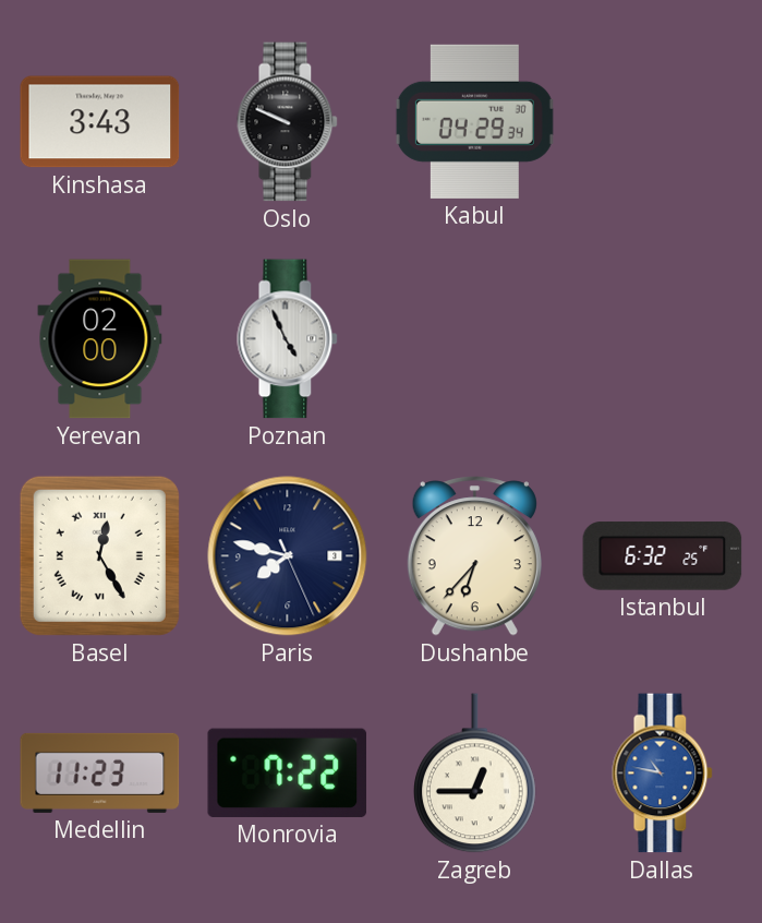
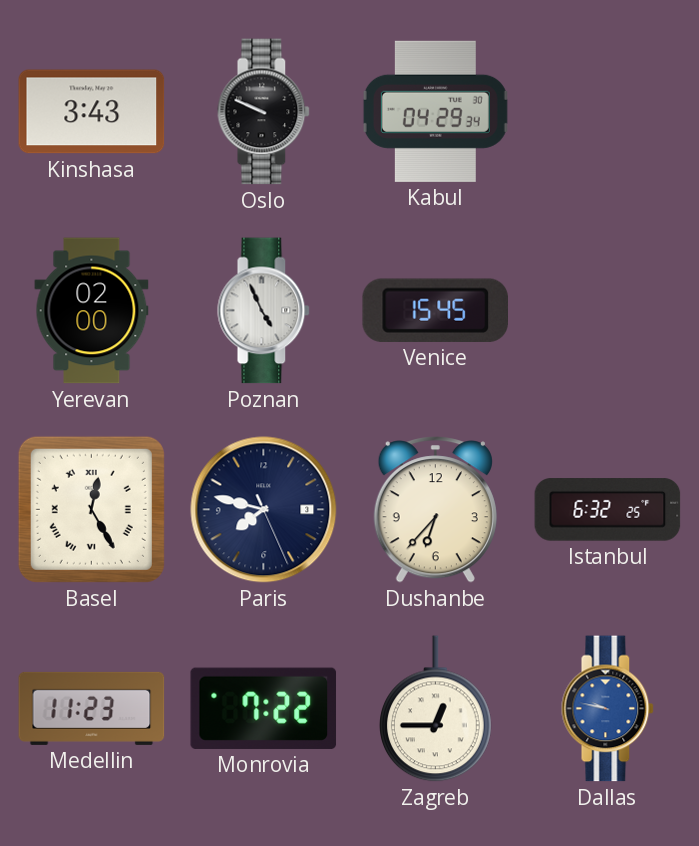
Venice: none -> 15:45
Dallas: 10:47 -> 9:47
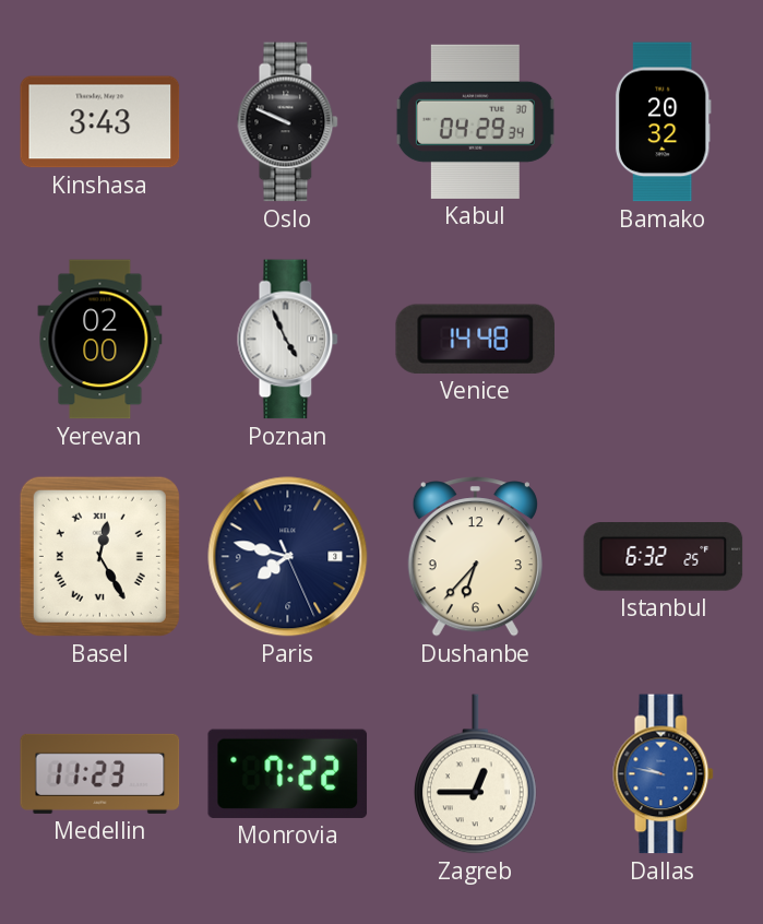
Bamako: none -> 20:32
Venice: 15:45 -> 14:48
